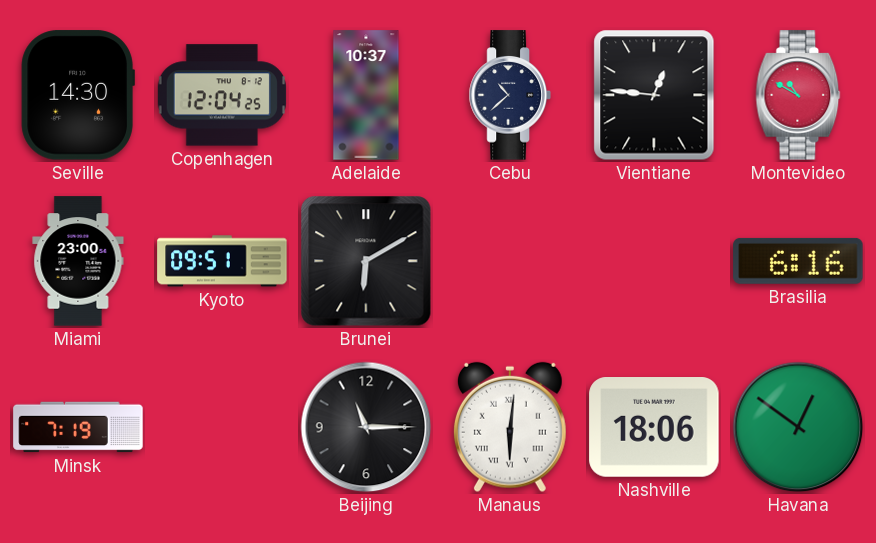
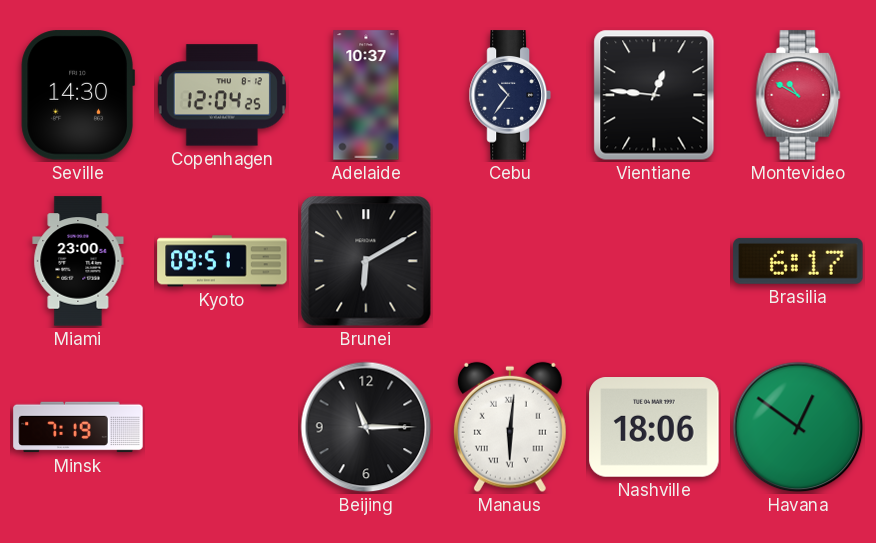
Cebu: 10:38 -> 10:36
Brasilia: 6:16 -> 6:17
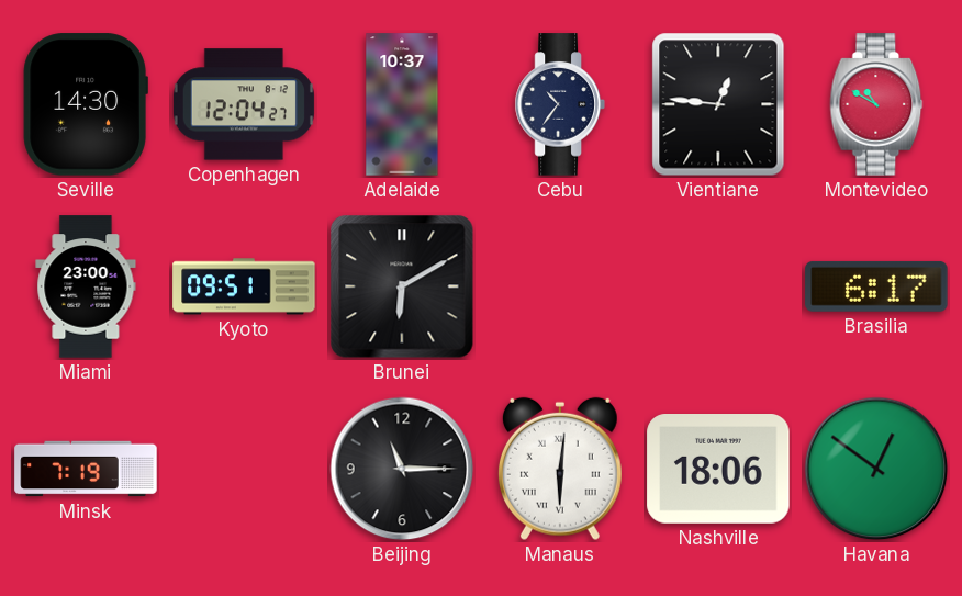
Copenhagen: 12:04:25 -> 12:04:27
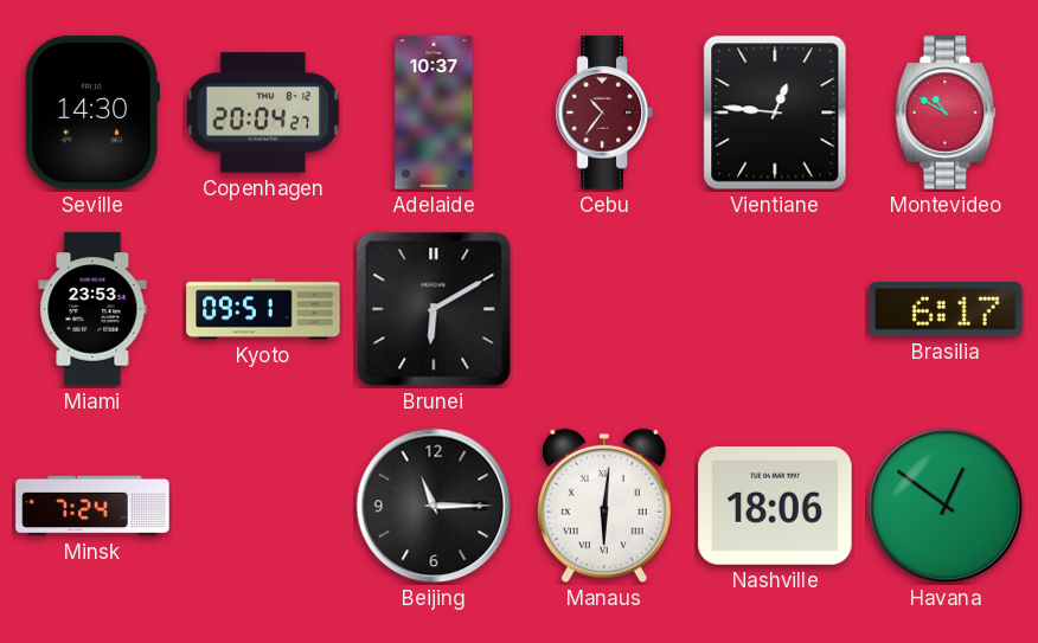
Copenhagen: 12:04 -> 20:04
Cebu dial: navy -> burgundy
Miami: 23:00 -> 23:53
Minsk: 7:19 -> 7:24
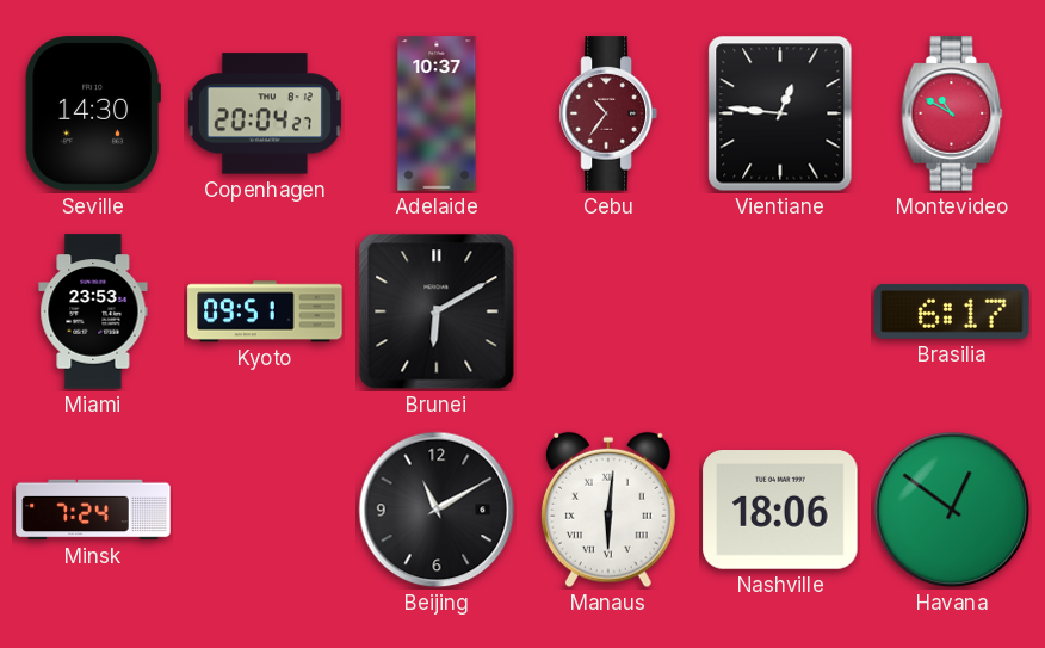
Beijing: 11:15 -> 11:10
